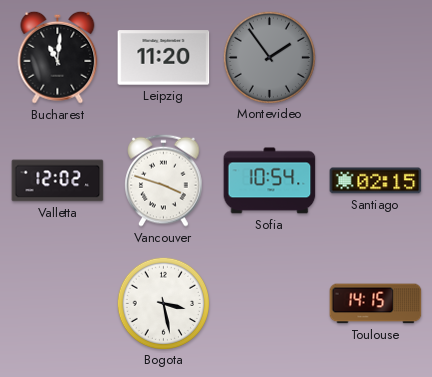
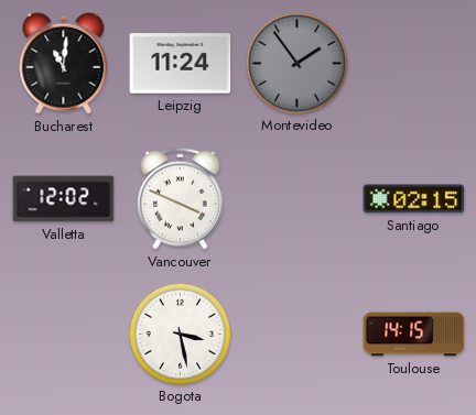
Leipzig: 11:20 -> 11:24
Vancouver: 3:48 -> 3:49
Sofia: 10:54 -> none
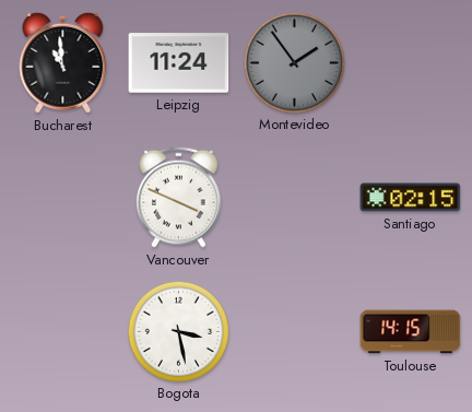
Bucharest: 11:01 -> 10:59
Valletta: 12:02 -> none
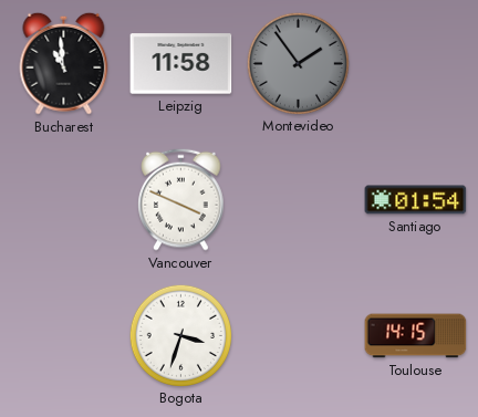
Leipzig: 11:24 -> 11:58
Santiago: 02:15 -> 01:54
Bogota: 3:28 -> 3:33
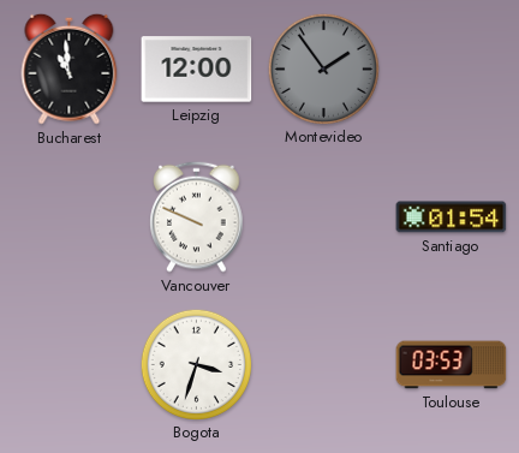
Leipzig: 11:58 -> 12:00
Vancouver: 3:49 -> 9:49
Toulouse: 14:15 -> 03:53
